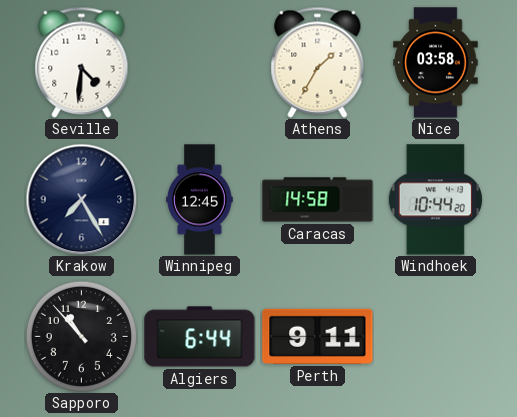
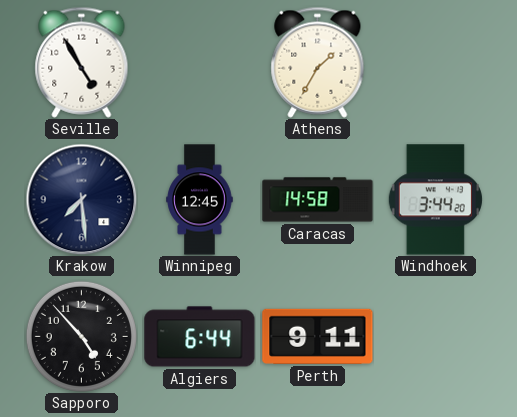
Seville: 4:31 -> 4:55
Nice: 03:58 -> none
Krakow: 7:25 -> 7:29
Windhoek: 10:44 -> 3:44
Sapporo: 10:53 -> 4:53
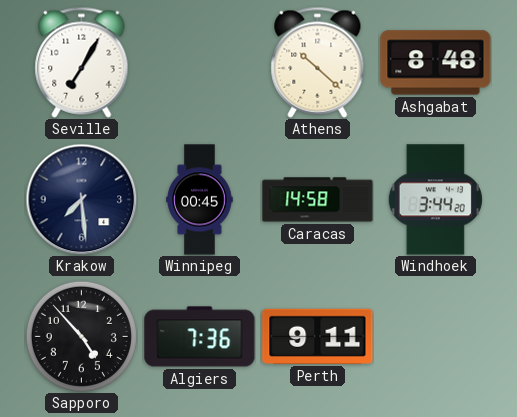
Seville: 4:55 -> 7:05
Athens: 1:35 -> 10:22
Ashgabat: none -> 8:48
Winnipeg: 12:45 -> 00:45
Algiers: 6:44 -> 7:36
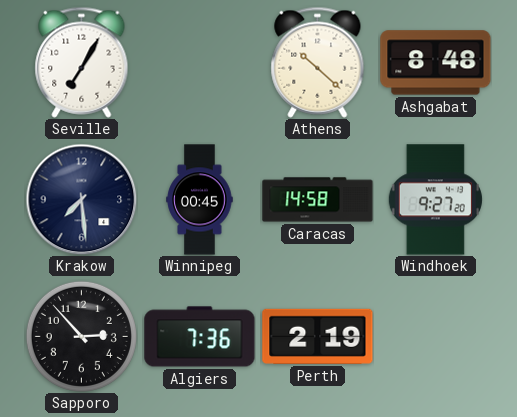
Windhoek: 3:44 -> 9:27
Sapporo: 4:53 -> 2:53
Perth: 9:11 -> 2:19
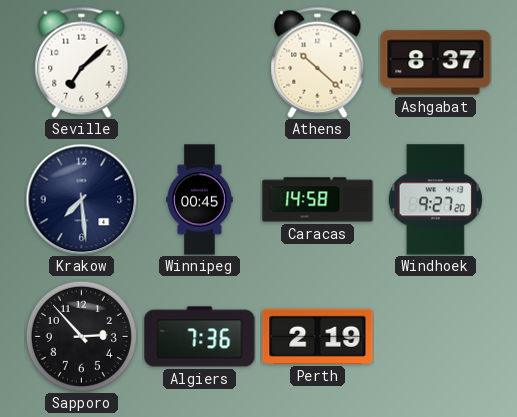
Seville: 7:05 -> 7:08
Ashgabat: 8:48 -> 8:37
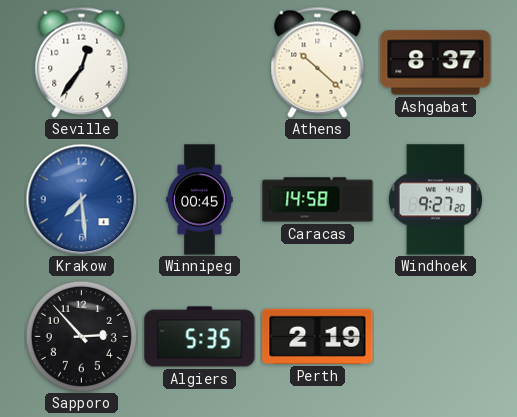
Seville: 7:08 -> 12:36
Krakow dial: navy -> blue
Algiers: 7:36 -> 5:35
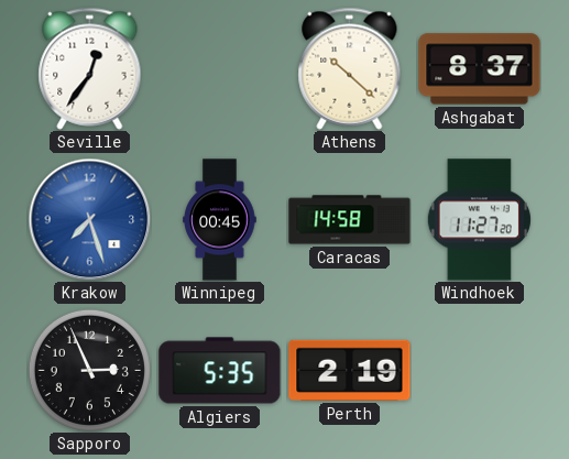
Krakow: 7:29 -> 7:27
Windhoek: 9:27 -> 11:27
Sapporo: 2:53 -> 2:56
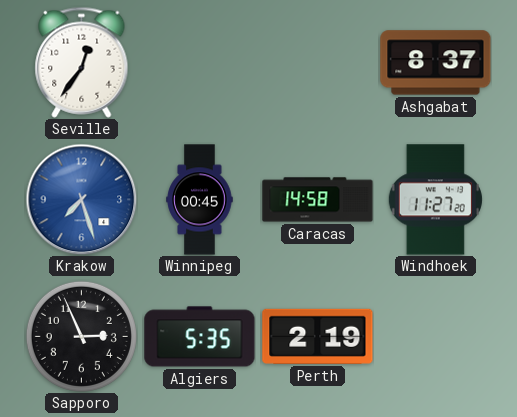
Athens: 10:22 -> none
